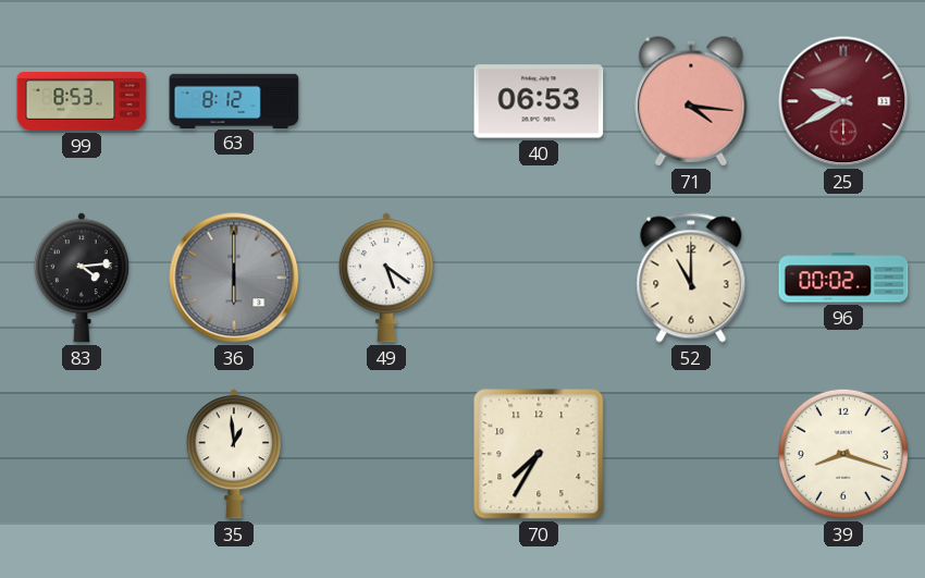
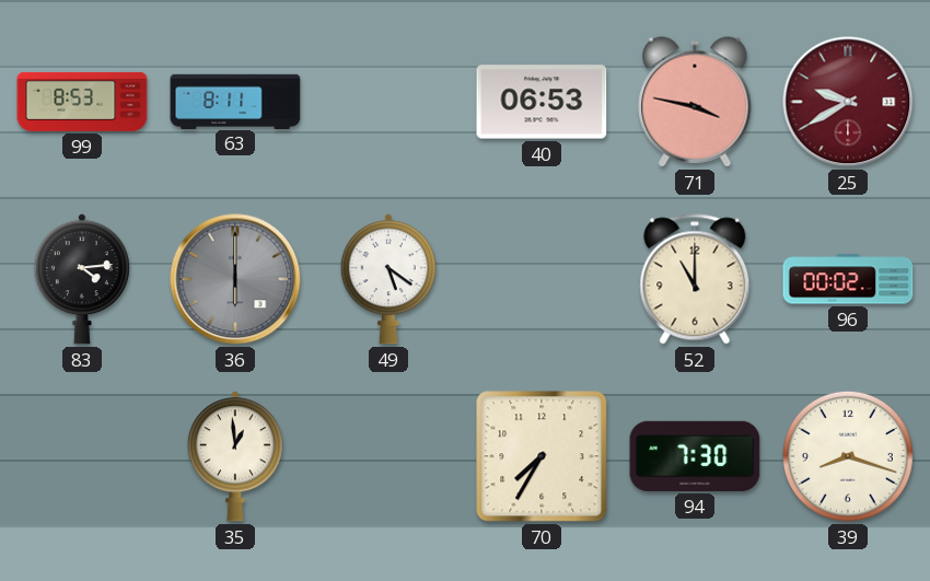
63: 8:12 -> 8:11
71: 4:16 -> 3:47
94: none -> 7:30
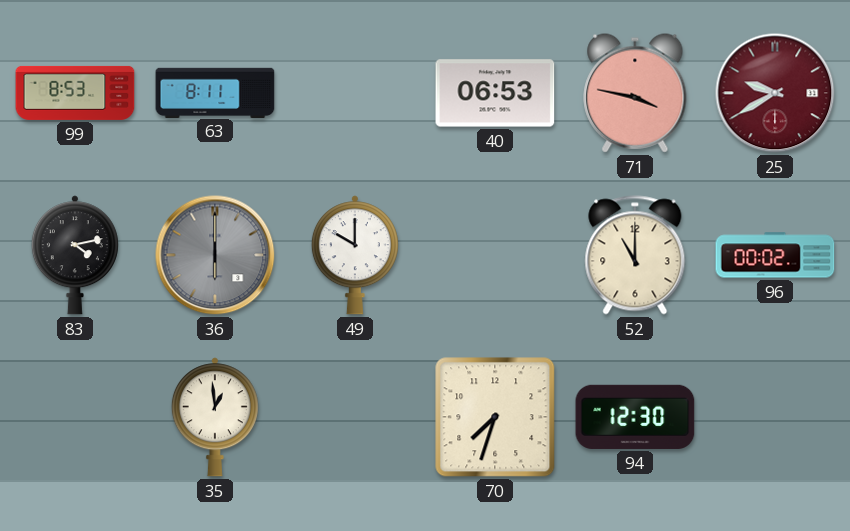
83: 4:14 -> 4:13
49: 5:21 -> 10:00
70: 7:35 -> 7:33
94: 7:30 -> 12:30
39: 8:18 -> none
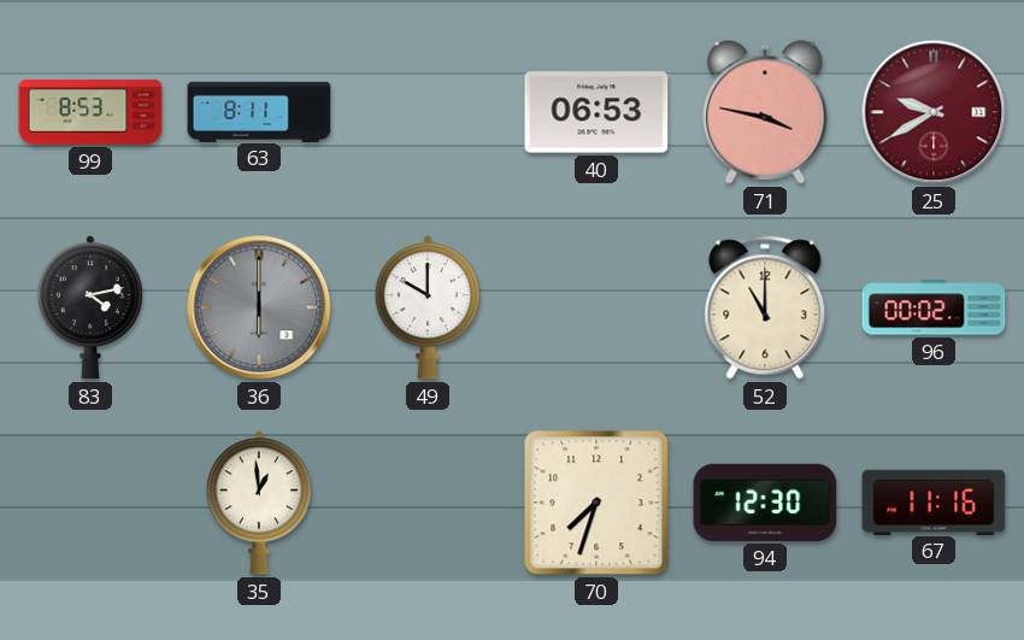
67: none -> 11:16
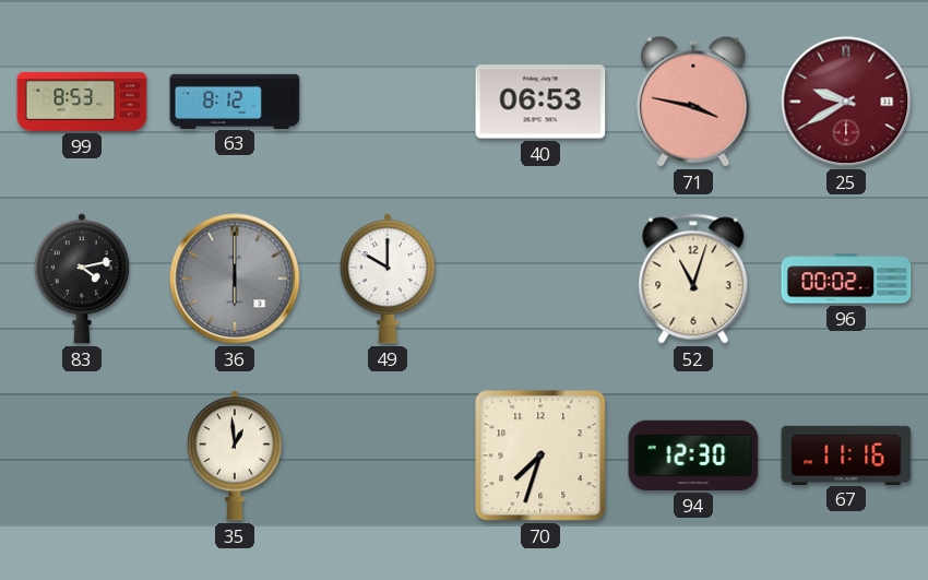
63: 8:11 -> 8:12
52: 11:00 -> 11:03
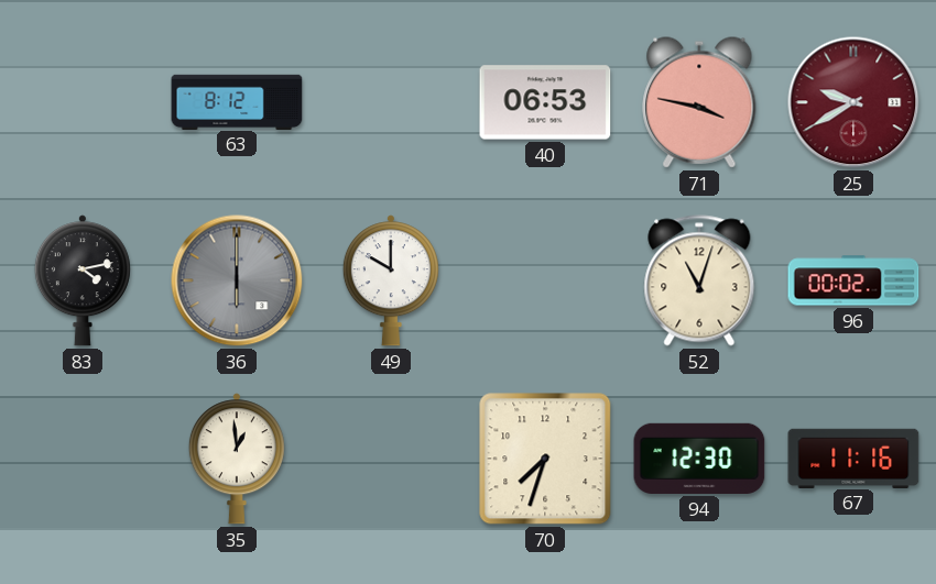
99: 8:53 -> none
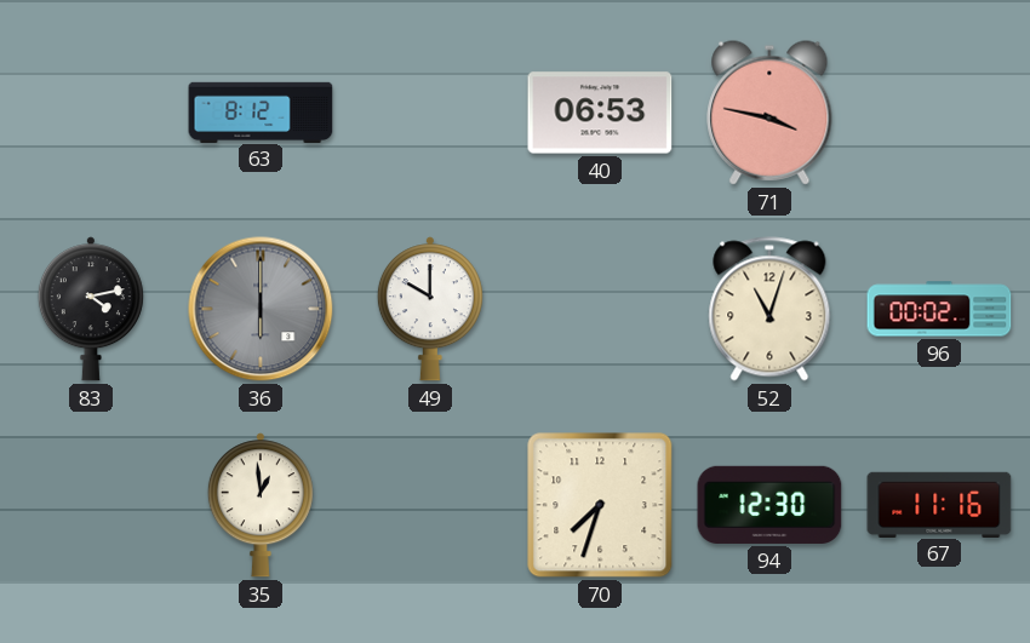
25: 9:40 -> none
